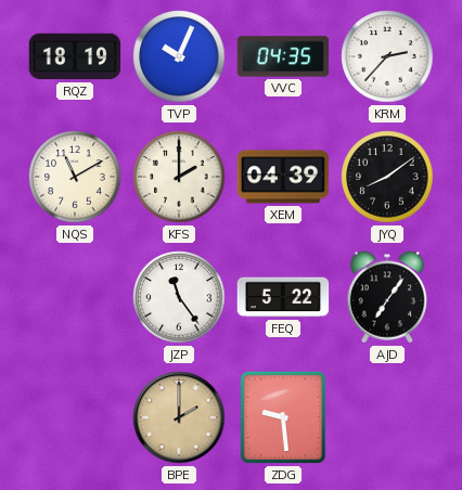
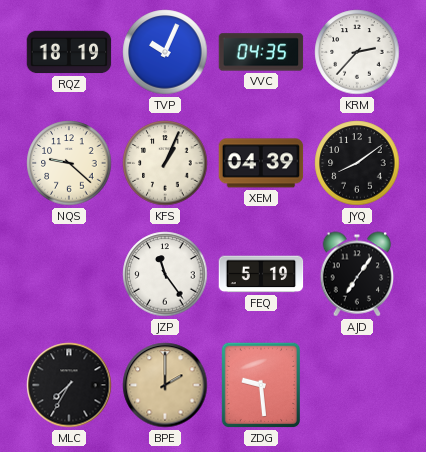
NQS: 11:10 -> 9:22
KFS: 2:00 -> 1:04
FEQ: 5:22 -> 5:19
MLC: none -> 7:35
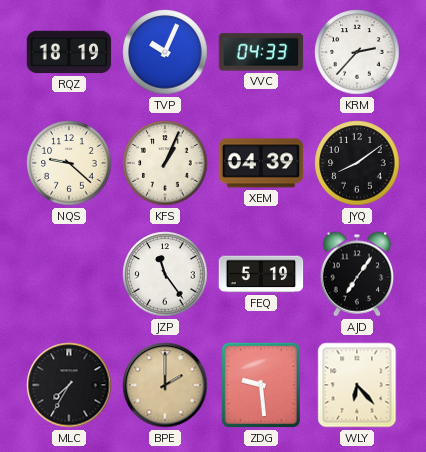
VVC: 04:35 -> 04:33
WLY: none -> 6:23
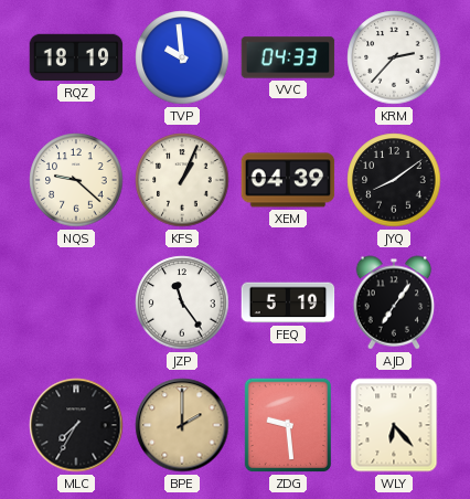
TVP: 10:04 -> 9:59
